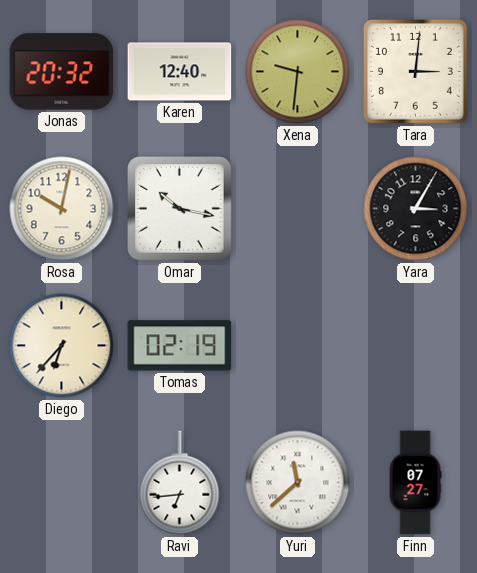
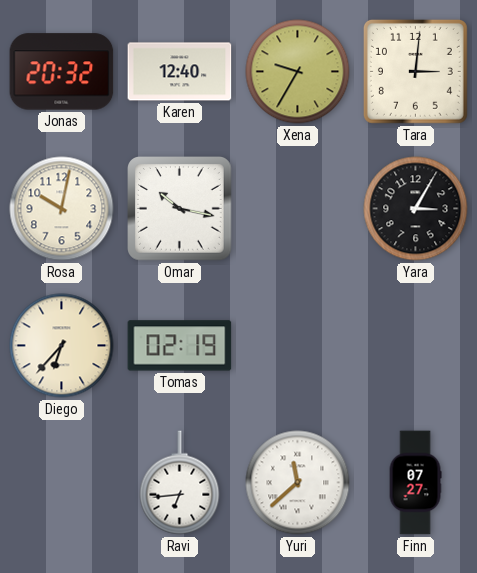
Xena: 9:31 -> 9:35
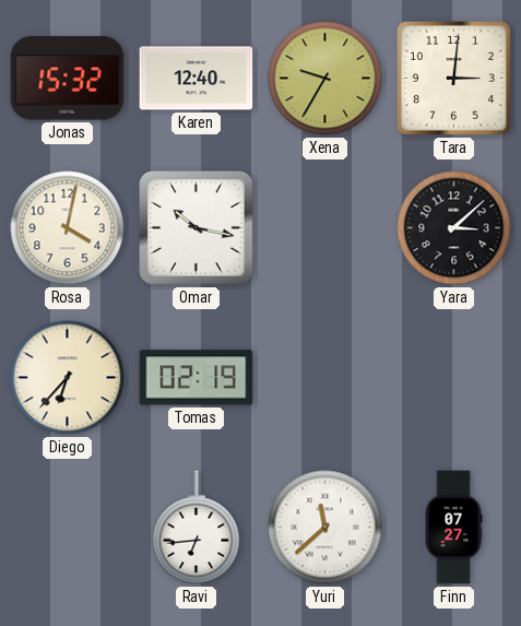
Jonas: 20:32 -> 15:32
Rosa: 10:02 -> 4:02
Yara: 3:05 -> 3:08
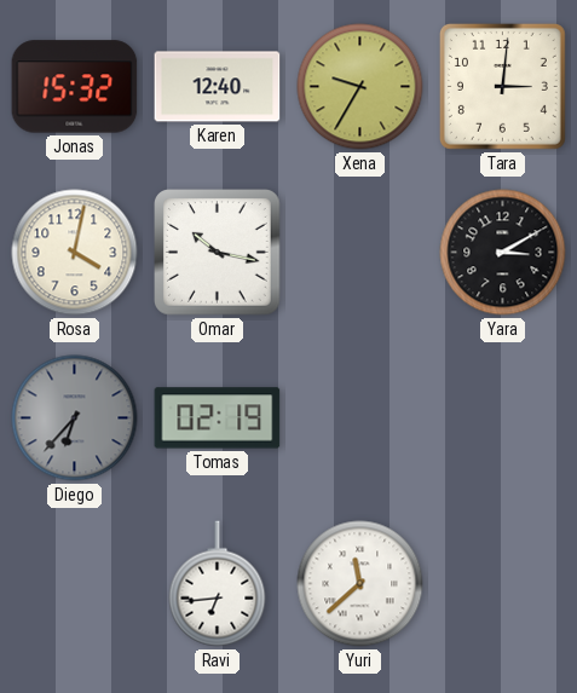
Yara: 3:08 -> 3:10
Diego dial: cream -> grey
Finn: 07:27 -> none
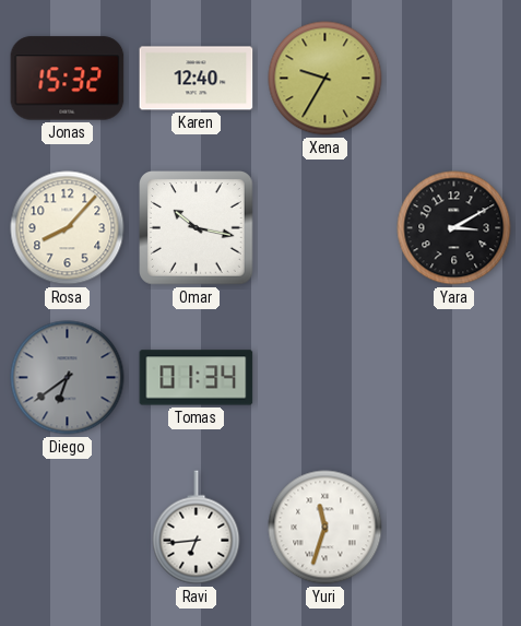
Tara: 3:01 -> none
Rosa: 4:02 -> 8:07
Diego: 6:37 -> 6:39
Tomas: 02:19 -> 01:34
Yuri: 11:38 -> 11:33
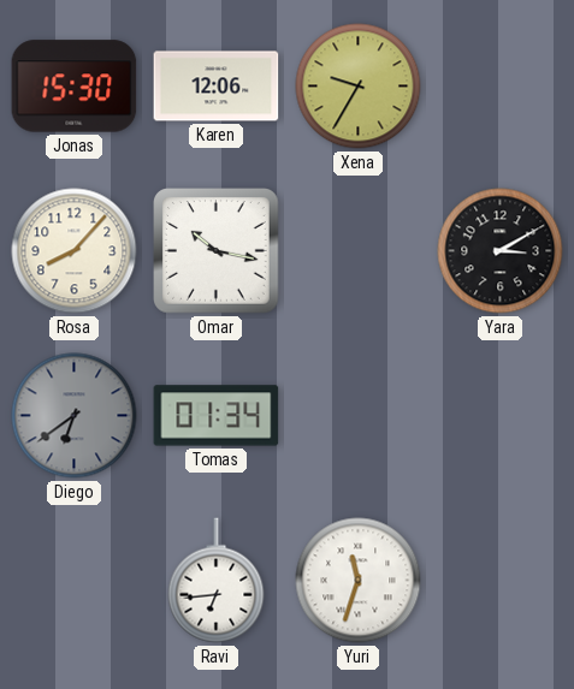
Jonas: 15:32 -> 15:30
Karen: 12:40 -> 12:06
